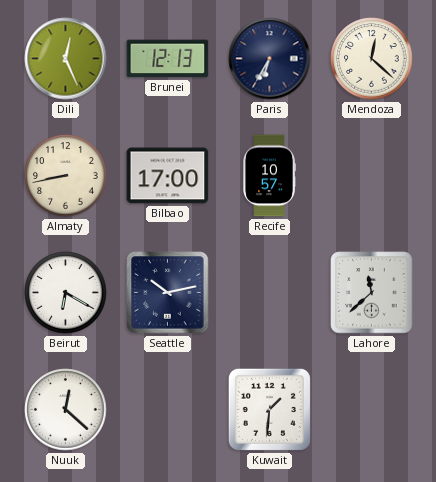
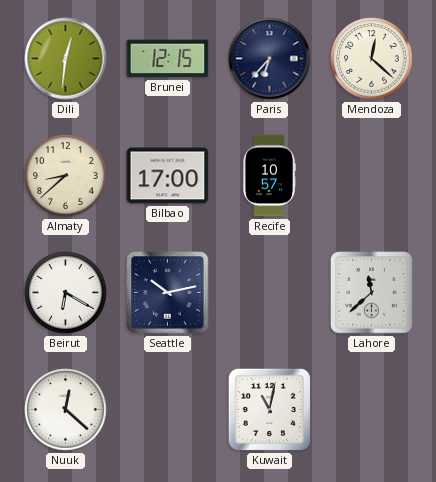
Dili: 12:26 -> 12:31
Brunei: 12:13 -> 12:15
Paris: 6:35 -> 6:37
Almaty: 8:43 -> 8:38
Kuwait: 1:31 -> 11:02
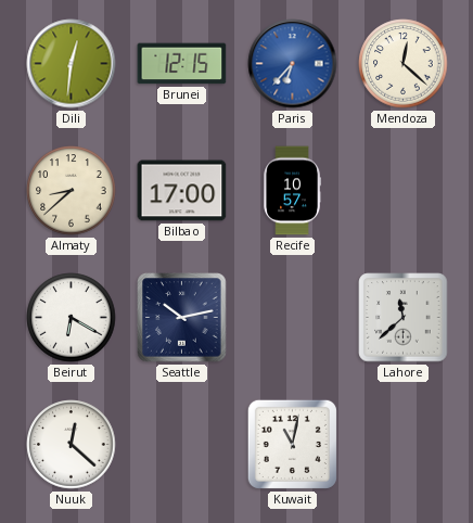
Paris dial: navy -> blue
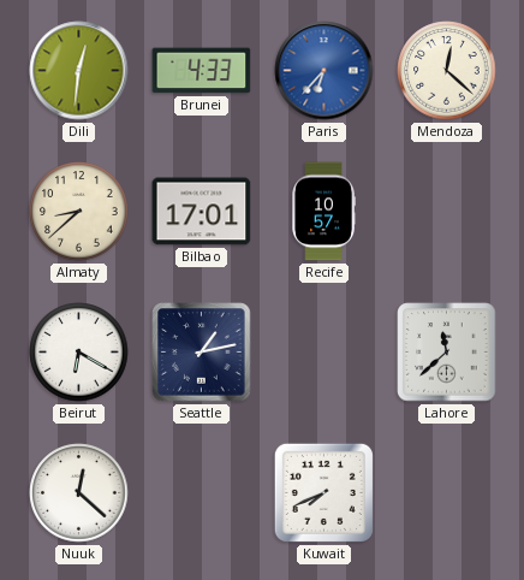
Brunei: 12:15 -> 4:33
Bilbao: 17:00 -> 17:01
Seattle: 10:13 -> 1:13
Kuwait: 11:02 -> 7:41
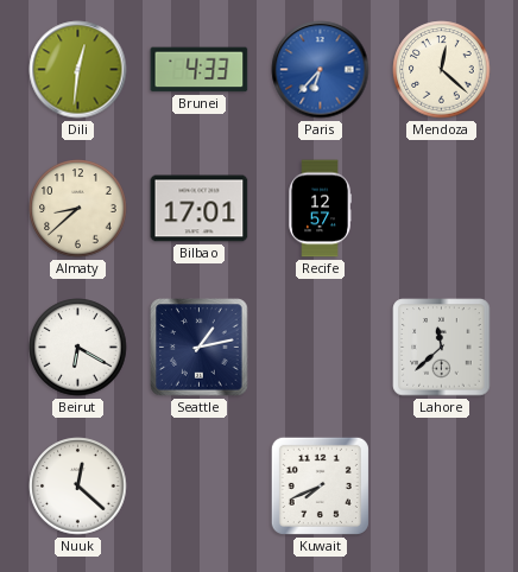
Recife: 10:57 -> 12:57
